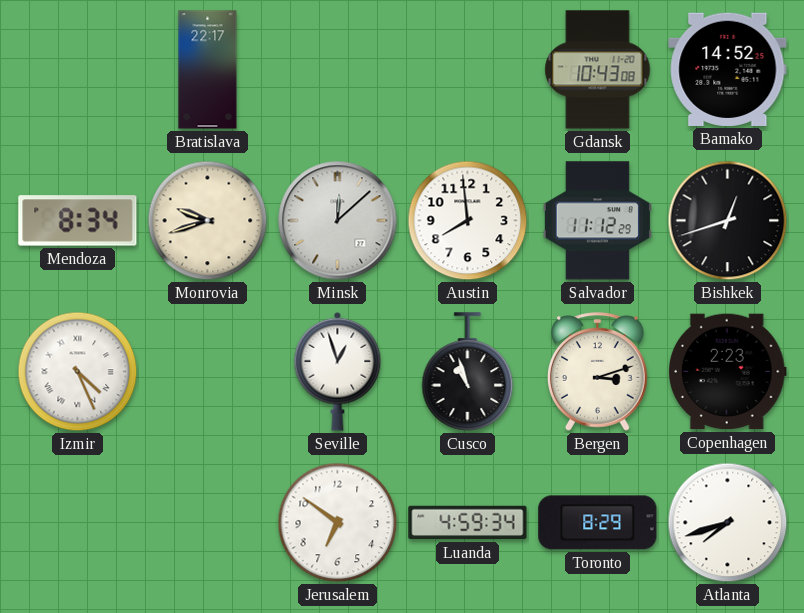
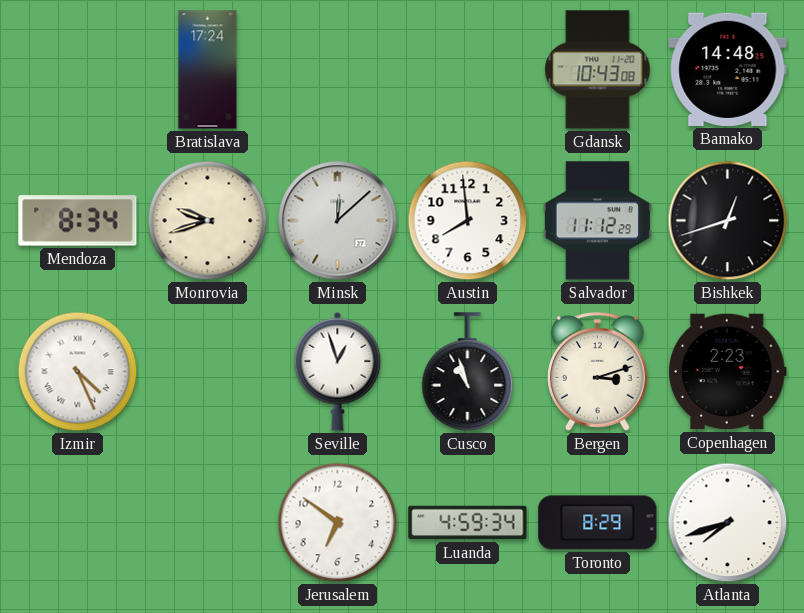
Bratislava: 22:17 -> 17:24
Bamako: 14:52 -> 14:48
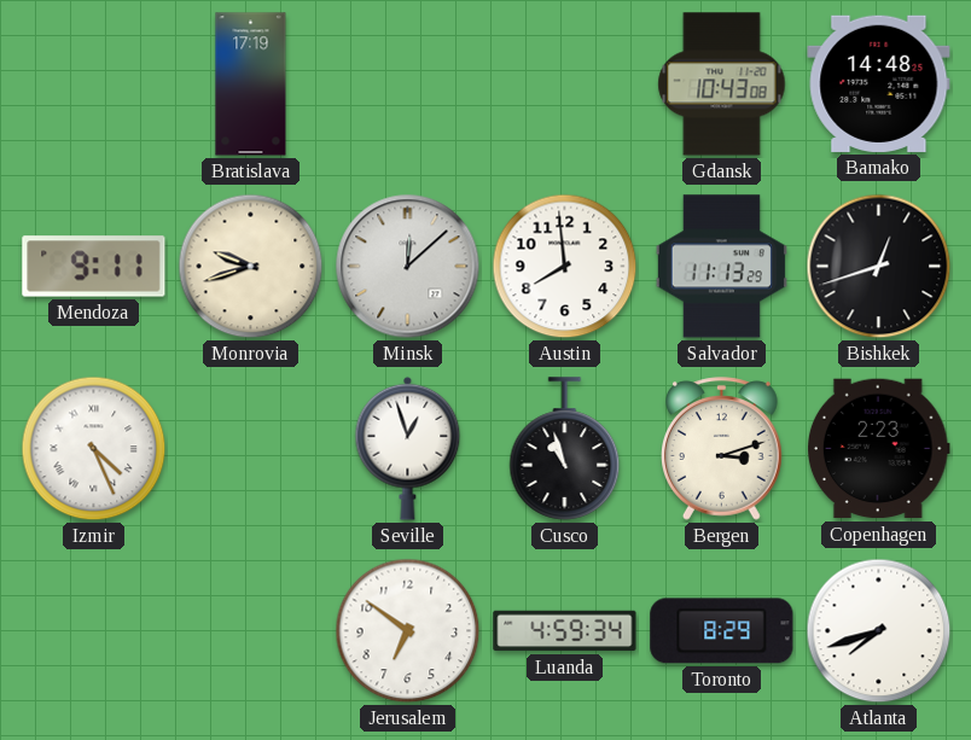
Bratislava: 17:24 -> 17:19
Mendoza: 8:34 -> 9:11
Salvador: 11:12 -> 11:13
